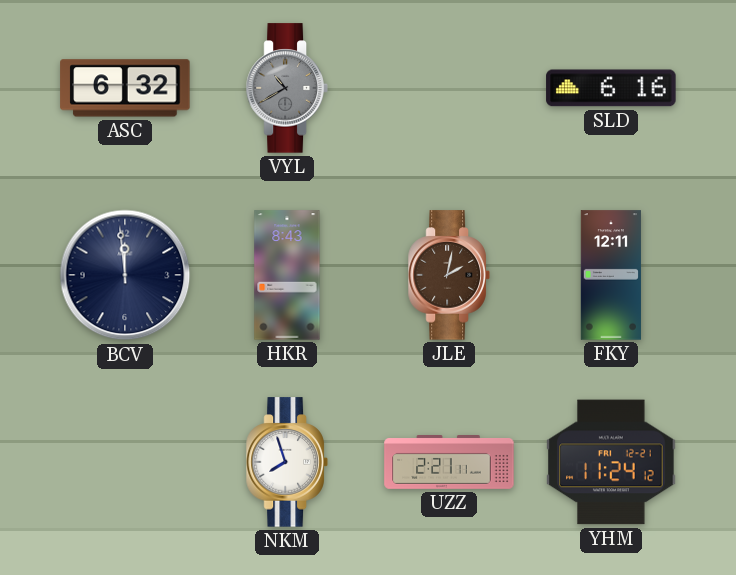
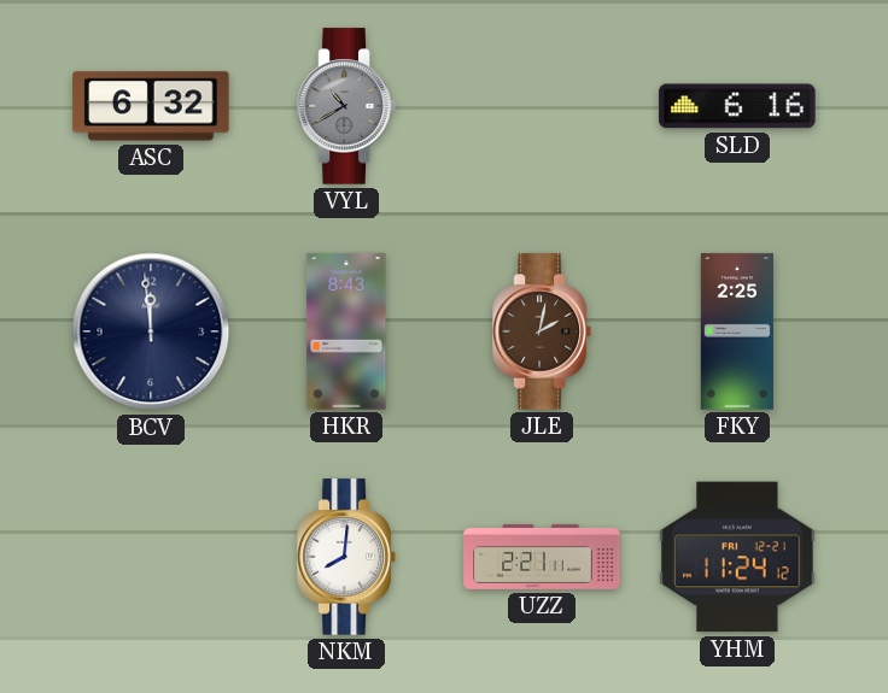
FKY: 12:11 -> 2:25
NKM: 7:57 -> 8:01
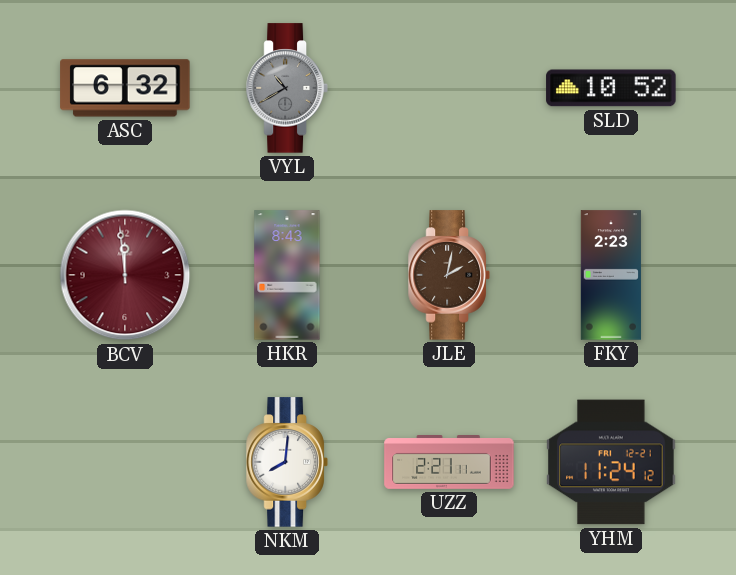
SLD: 6:16 -> 10:52
BCV dial: navy -> burgundy
FKY: 2:25 -> 2:23
